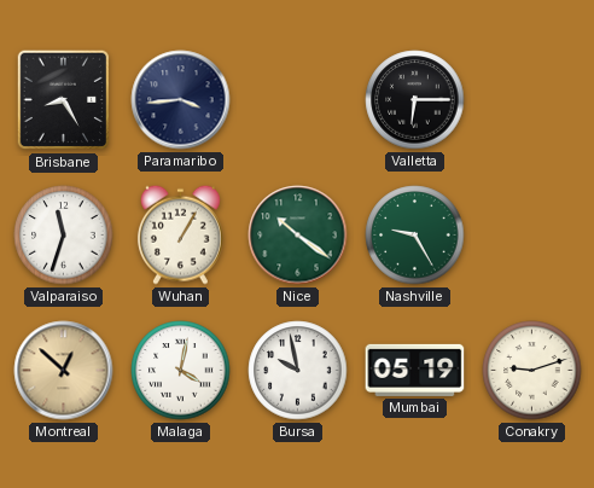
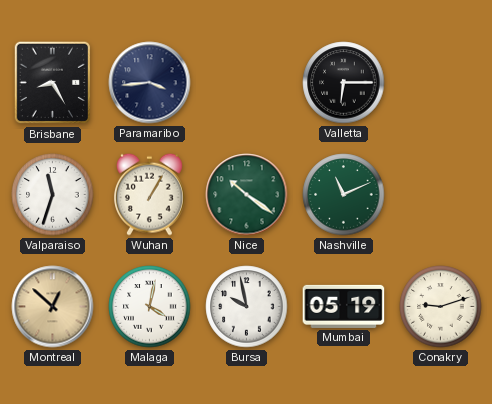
Nashville: 9:25 -> 11:11
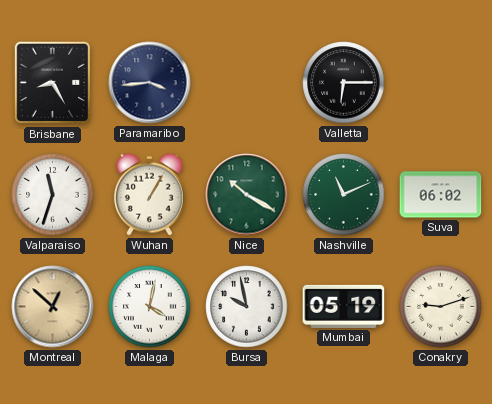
Nice: 10:21 -> 10:20
Suva: none -> 06:02
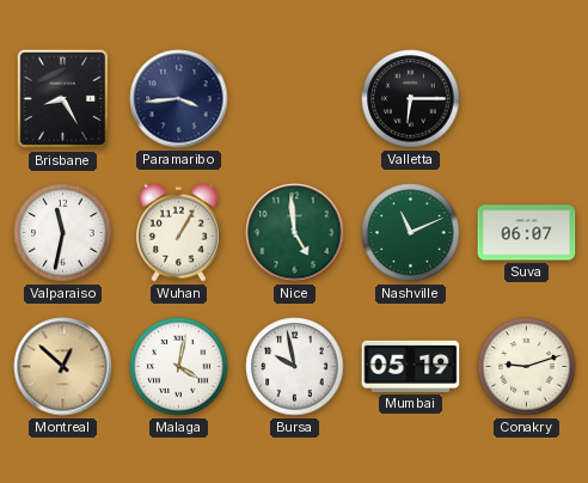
Valparaiso: 11:33 -> 11:32
Nice: 10:20 -> 4:59
Suva: 06:02 -> 06:07
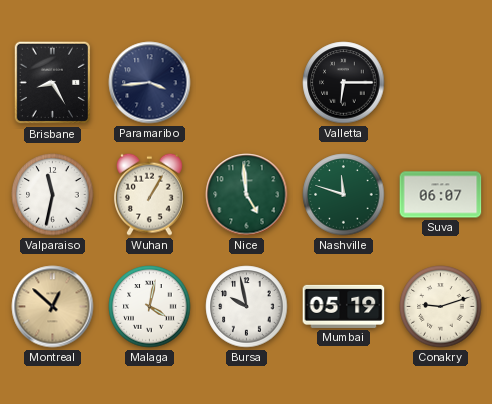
Nashville: 11:11 -> 11:48
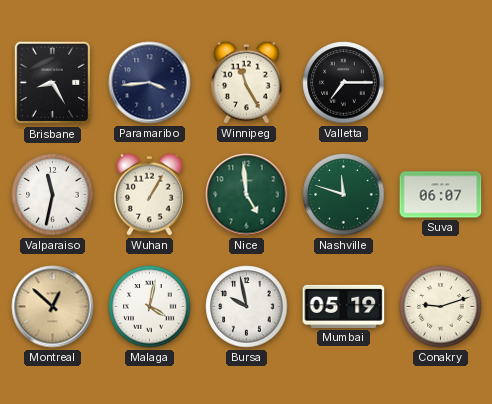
Winnipeg: none -> 11:25
Valletta: 6:15 -> 7:15
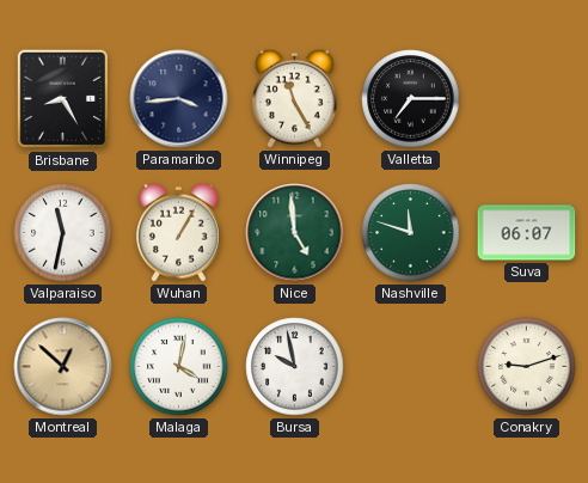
Mumbai: 05:19 -> none
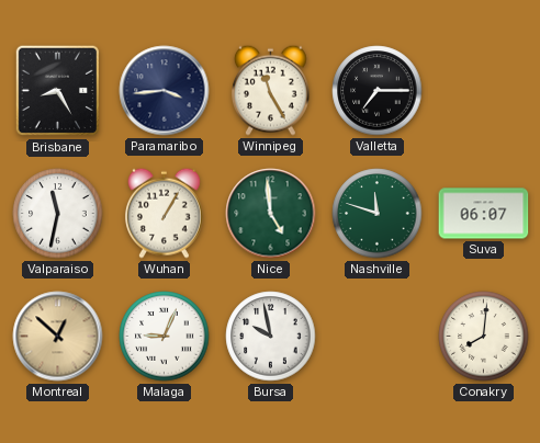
Malaga: 4:02 -> 9:04
Conakry: 9:12 -> 8:01
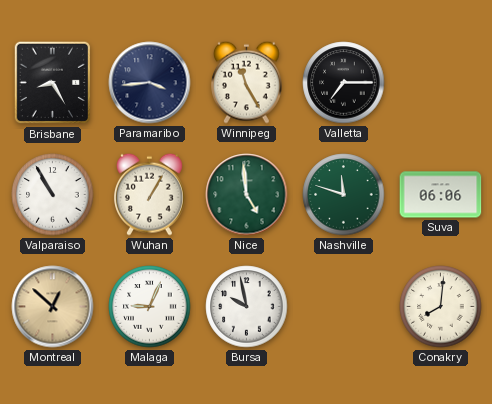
Valparaiso: 11:32 -> 10:55
Suva: 06:07 -> 06:06
